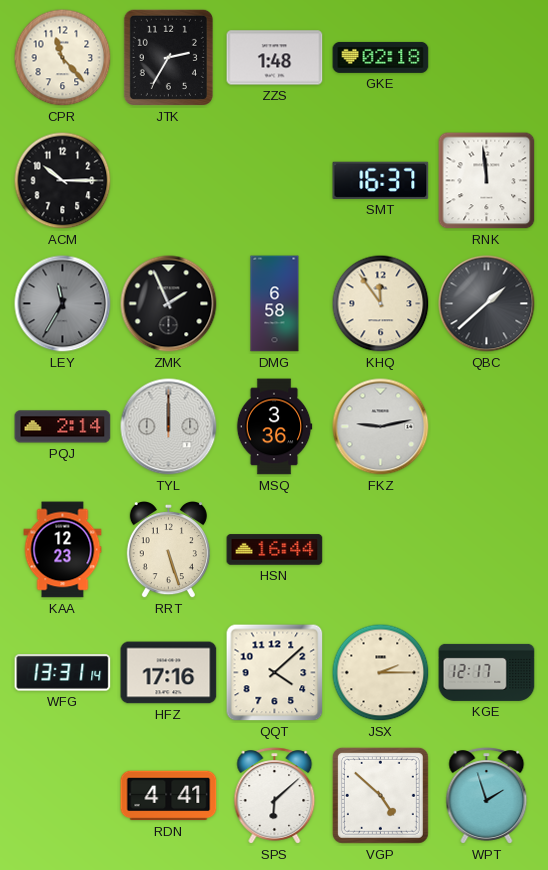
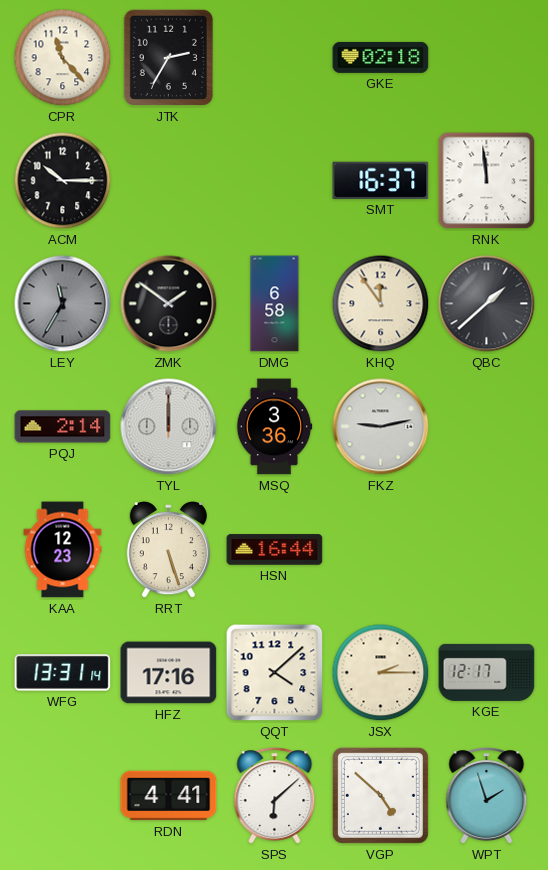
ZZS: 1:48 -> none
ZMK: 1:56 -> 1:51
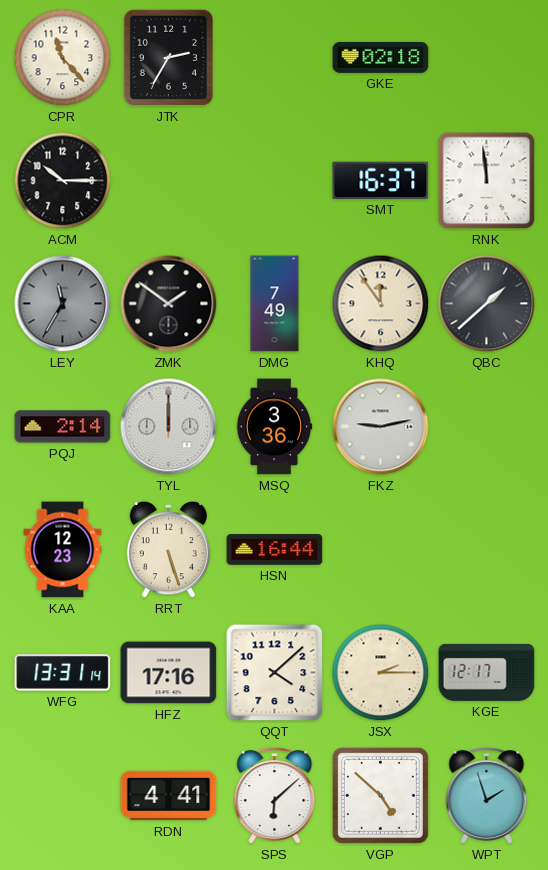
DMG: 6:58 -> 7:49
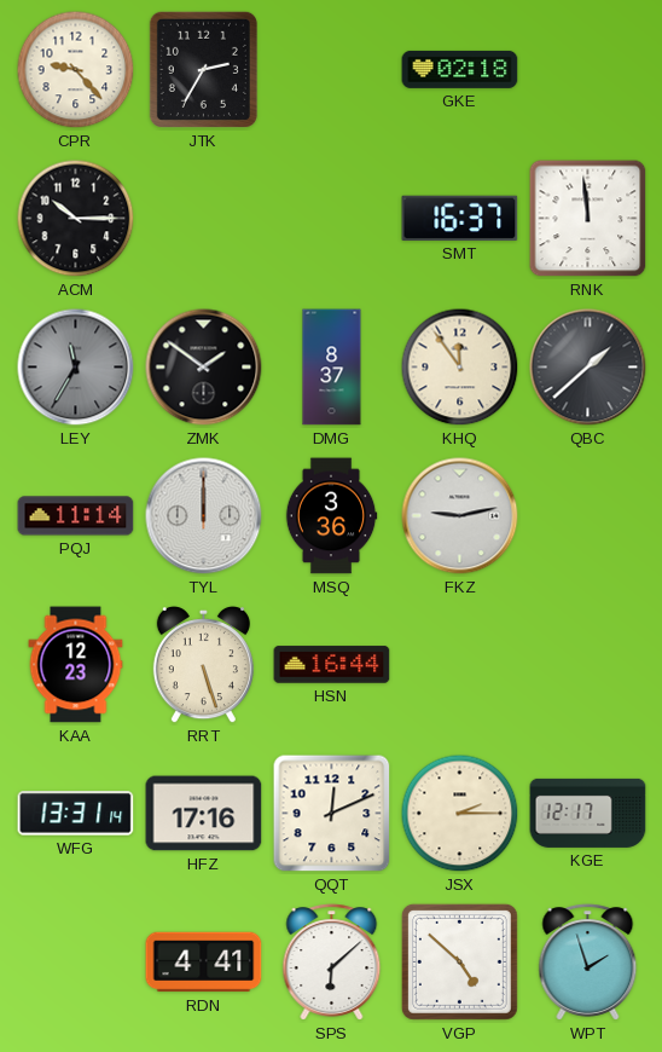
CPR: 11:23 -> 9:23
DMG: 7:49 -> 8:37
PQJ: 2:14 -> 11:14
QQT: 4:08 -> 12:11
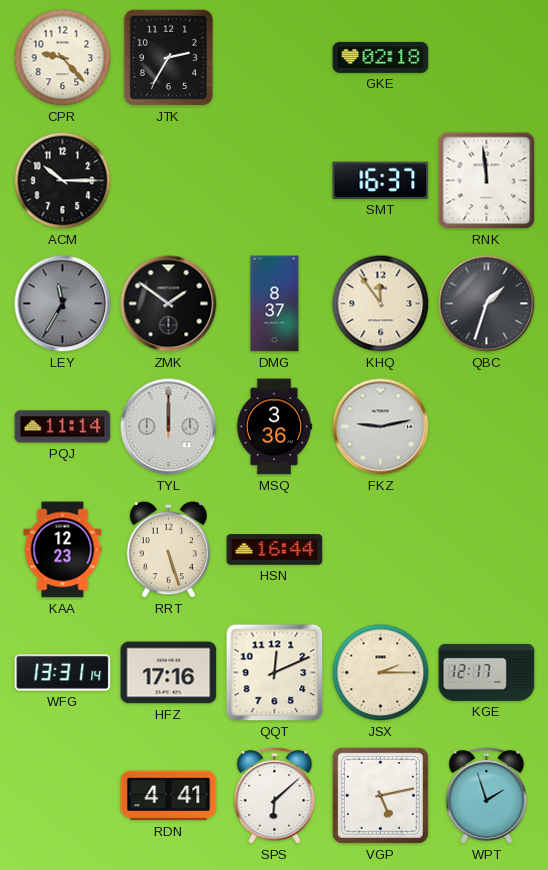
QBC: 1:38 -> 1:33
VGP: 4:52 -> 5:13
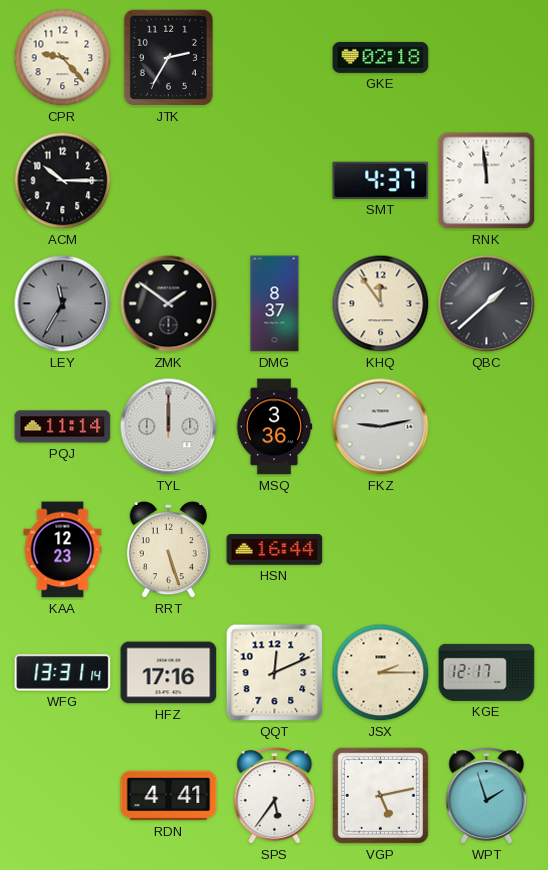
SMT: 16:37 -> 4:37
QBC: 1:33 -> 1:38
SPS: 6:08 -> 5:36
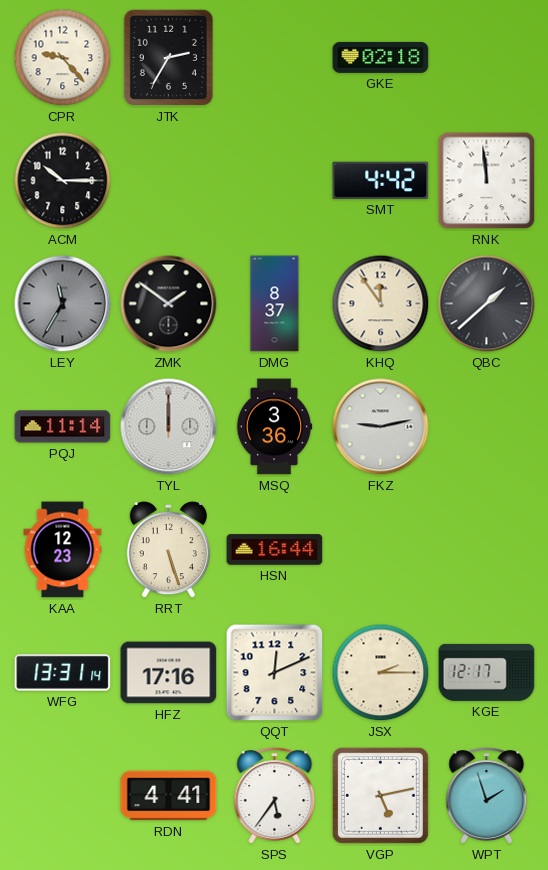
SMT: 4:37 -> 4:42
